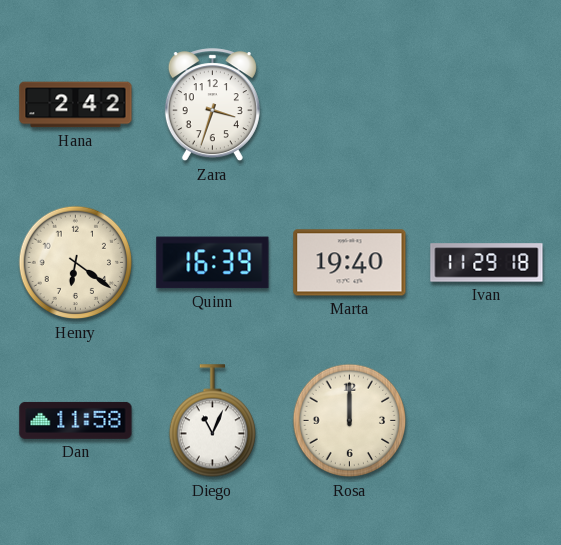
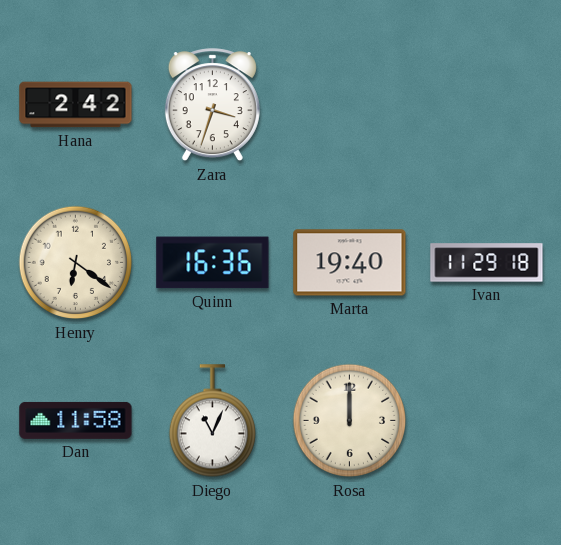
Quinn: 16:39 -> 16:36
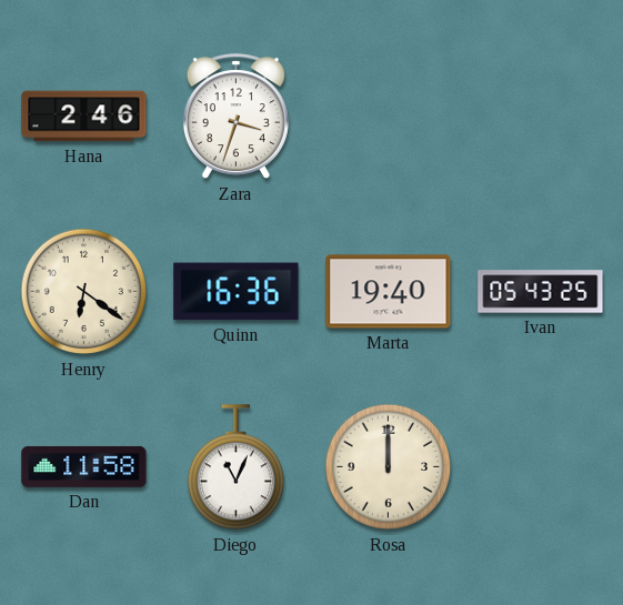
Hana: 2:42 -> 2:46
Ivan: 11:29 -> 05:43
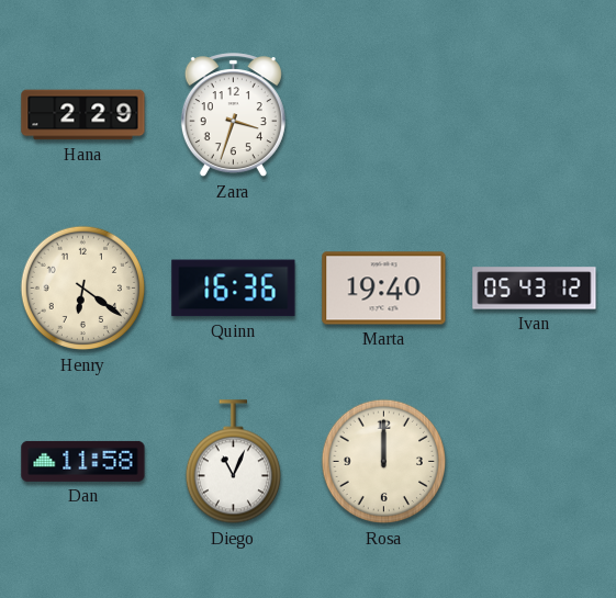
Hana: 2:46 -> 2:29
Ivan: 05:43:25 -> 05:43:12
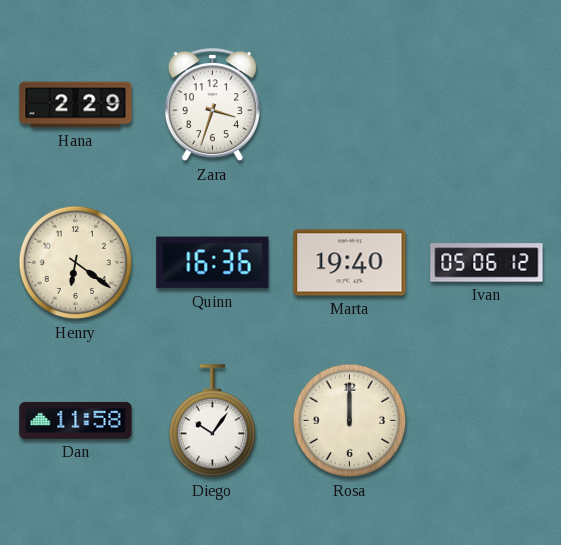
Ivan: 05:43 -> 05:06
Diego: 11:04 -> 10:06
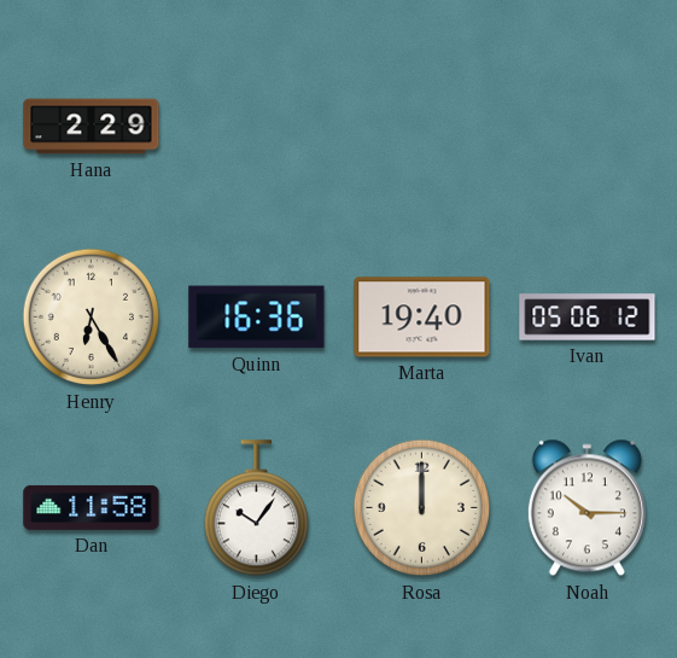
Zara: 3:33 -> none
Henry: 6:21 -> 6:25
Noah: none -> 10:15
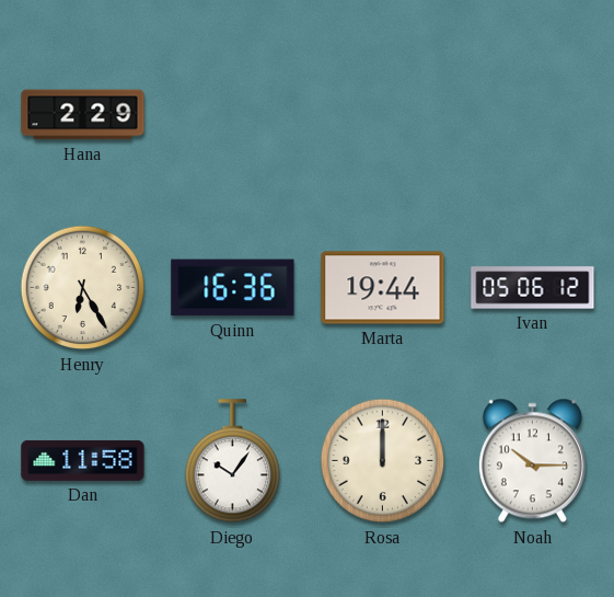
Marta: 19:40 -> 19:44
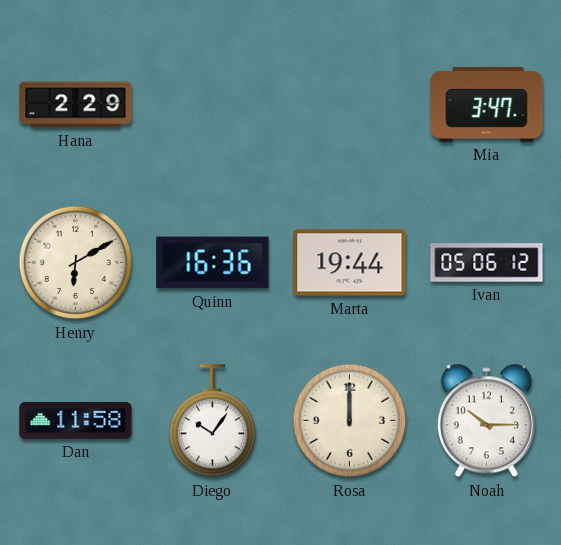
Mia: none -> 3:47
Henry: 6:25 -> 6:10
